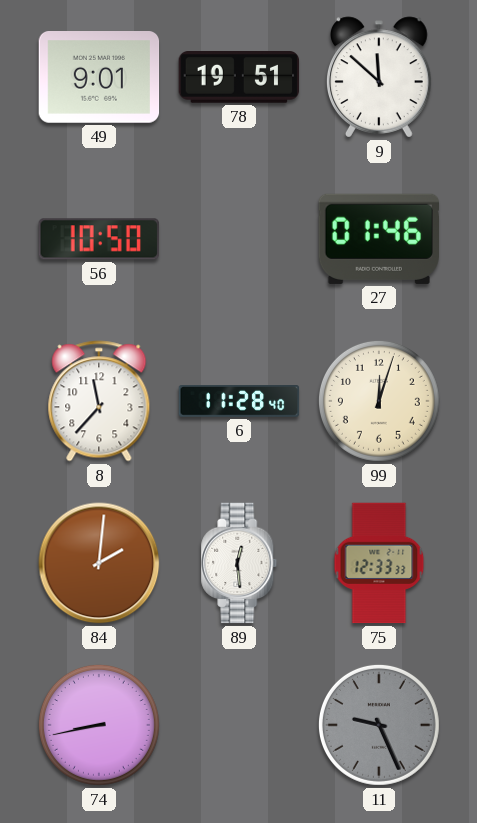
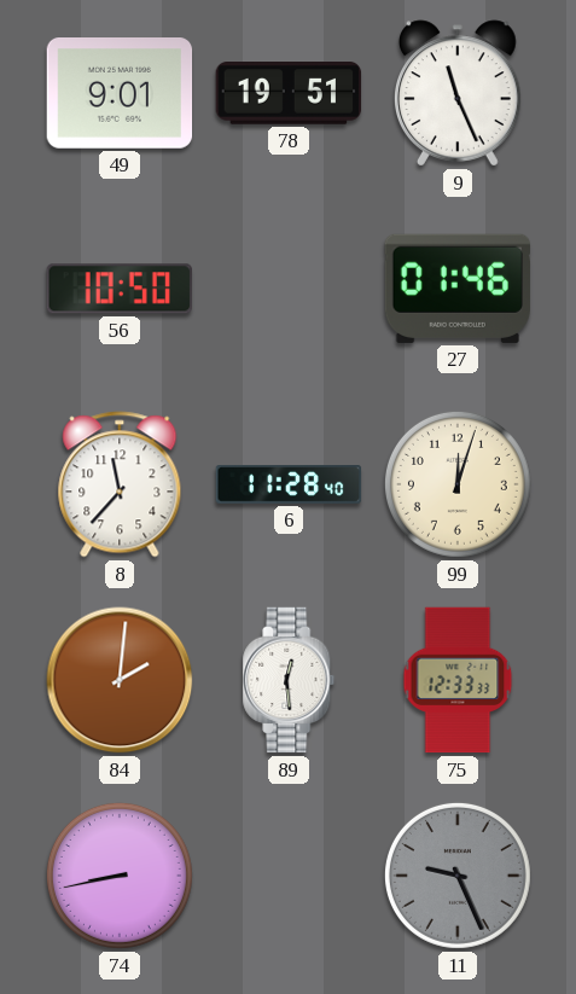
9: 11:52 -> 11:26
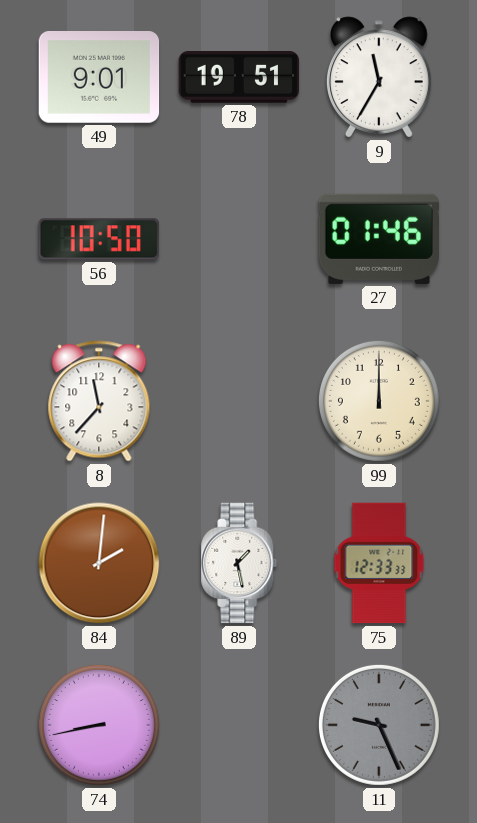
9: 11:26 -> 11:35
6: 11:28 -> none
99: 12:03 -> 12:00
89: 12:29 -> 1:28
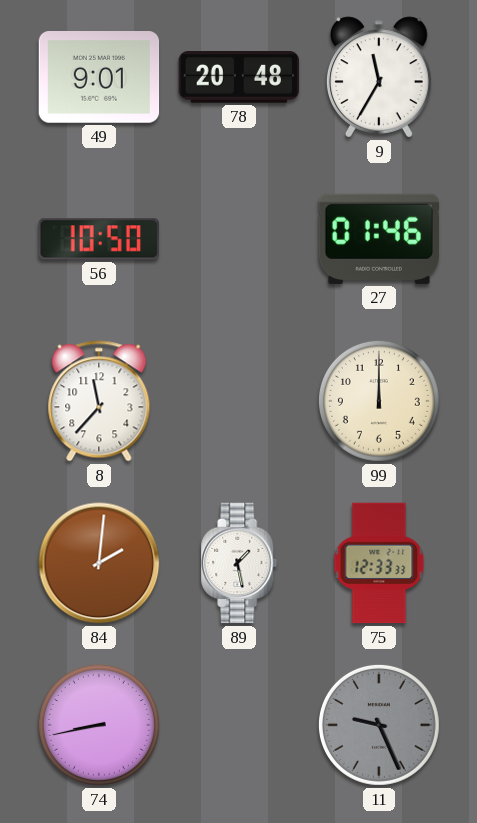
78: 19:51 -> 20:48
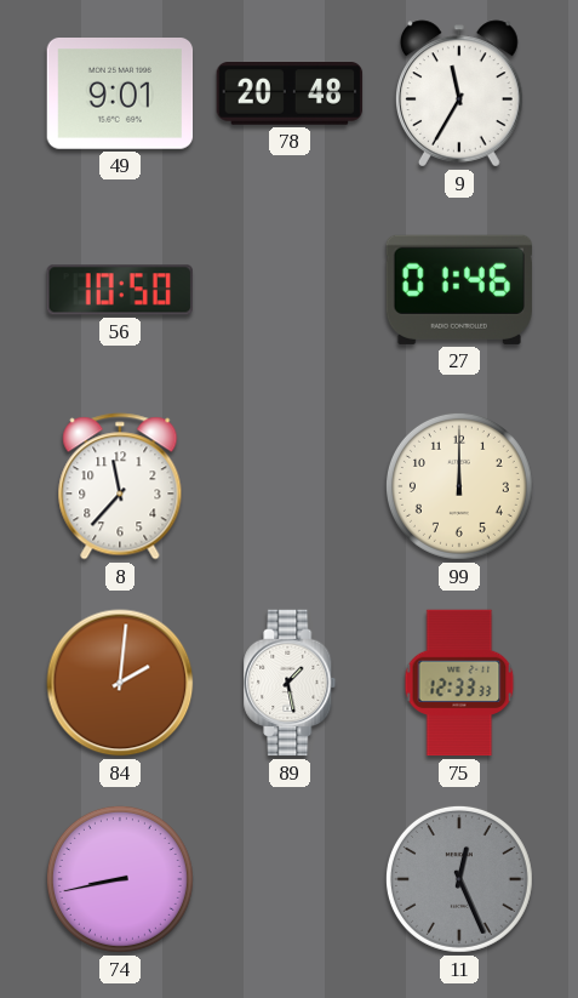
11: 9:26 -> 12:26
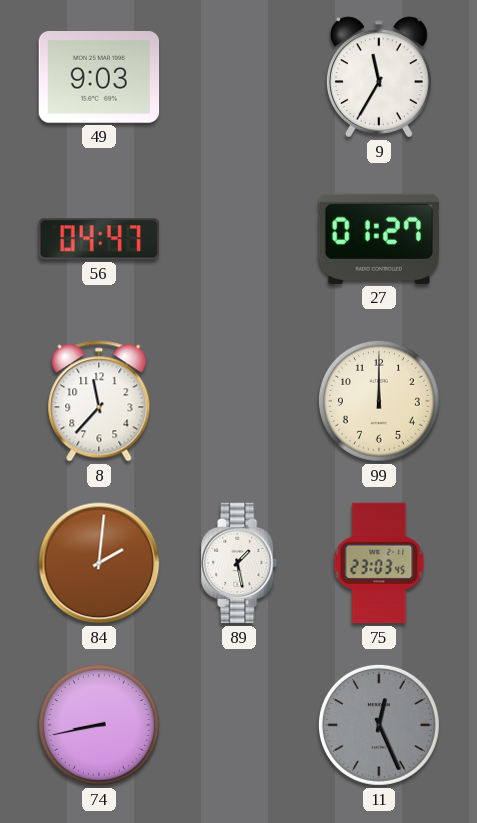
49: 9:01 -> 9:03
78: 20:48 -> none
56: 10:50 -> 04:47
27: 01:46 -> 01:27
75: 12:33 -> 23:03
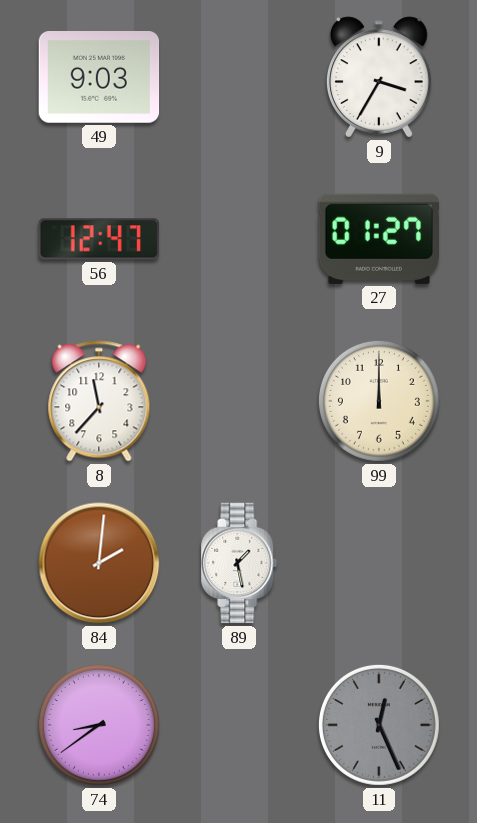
9: 11:35 -> 3:35
56: 04:47 -> 12:47
75: 23:03 -> none
74: 8:43 -> 8:39
